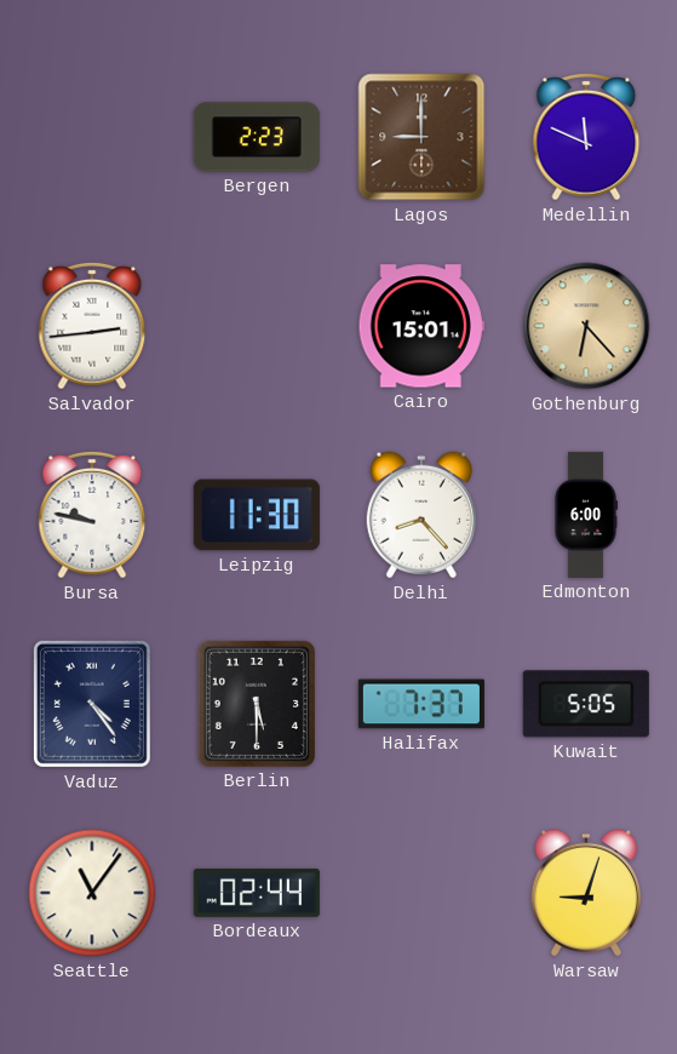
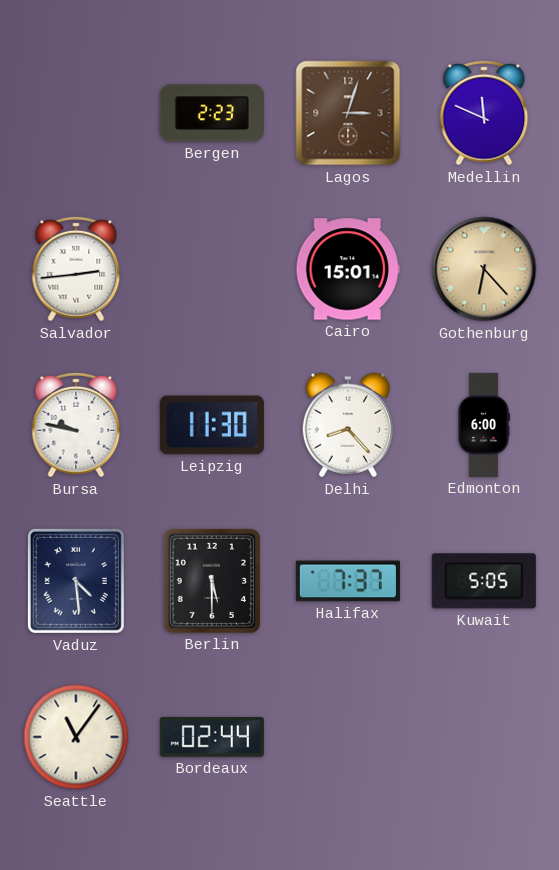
Lagos: 9:00 -> 3:03
Vaduz: 4:24 -> 4:29
Warsaw: 9:03 -> none
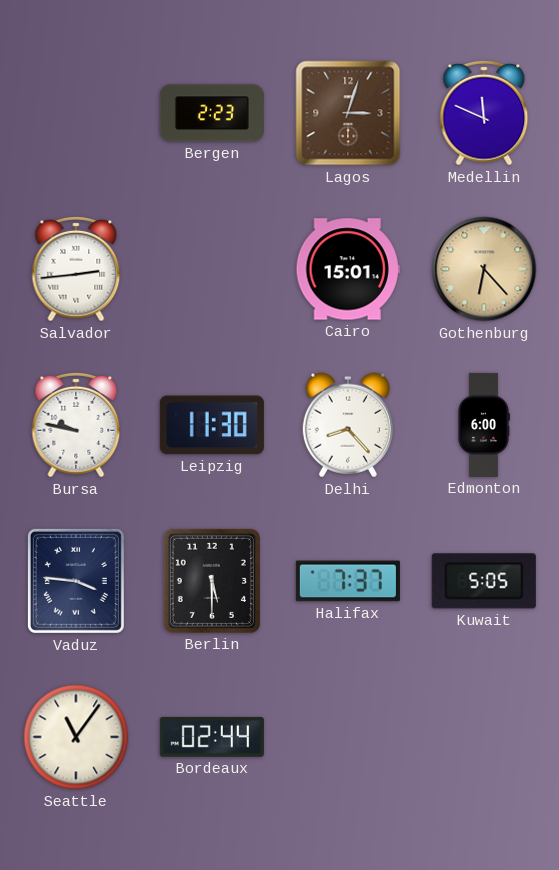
Vaduz: 4:29 -> 3:46
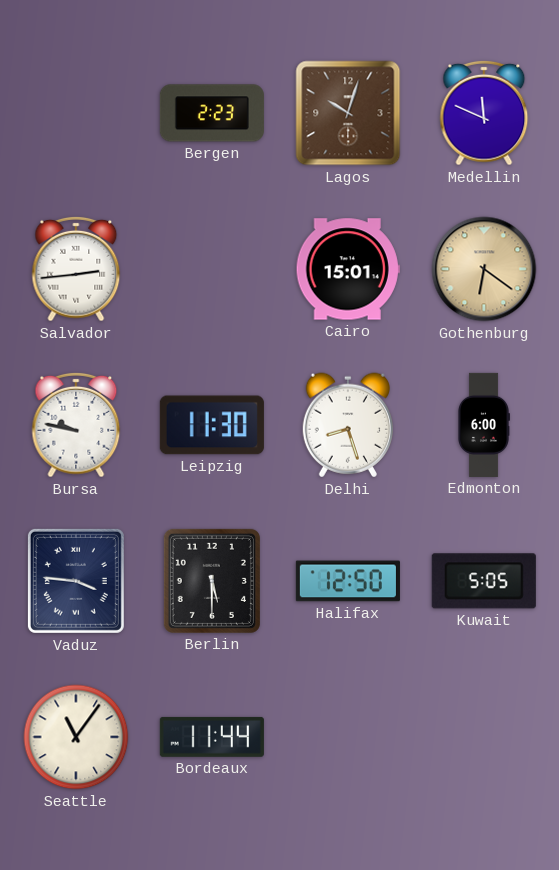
Lagos: 3:03 -> 10:03
Gothenburg: 6:23 -> 6:21
Delhi: 8:23 -> 8:27
Halifax: 7:37 -> 12:50
Bordeaux: 02:44 -> 11:44
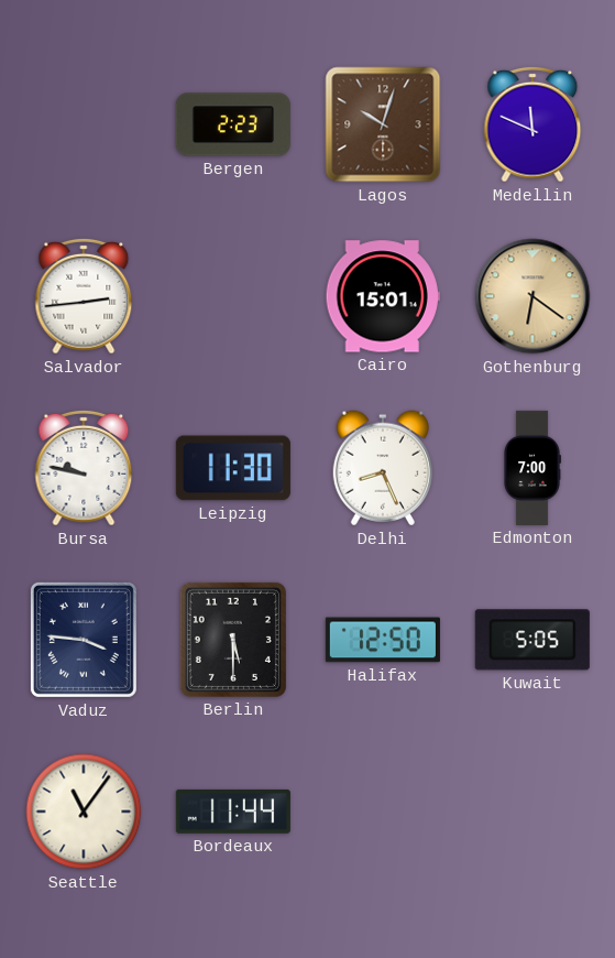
Delhi: 8:27 -> 8:26
Edmonton: 6:00 -> 7:00
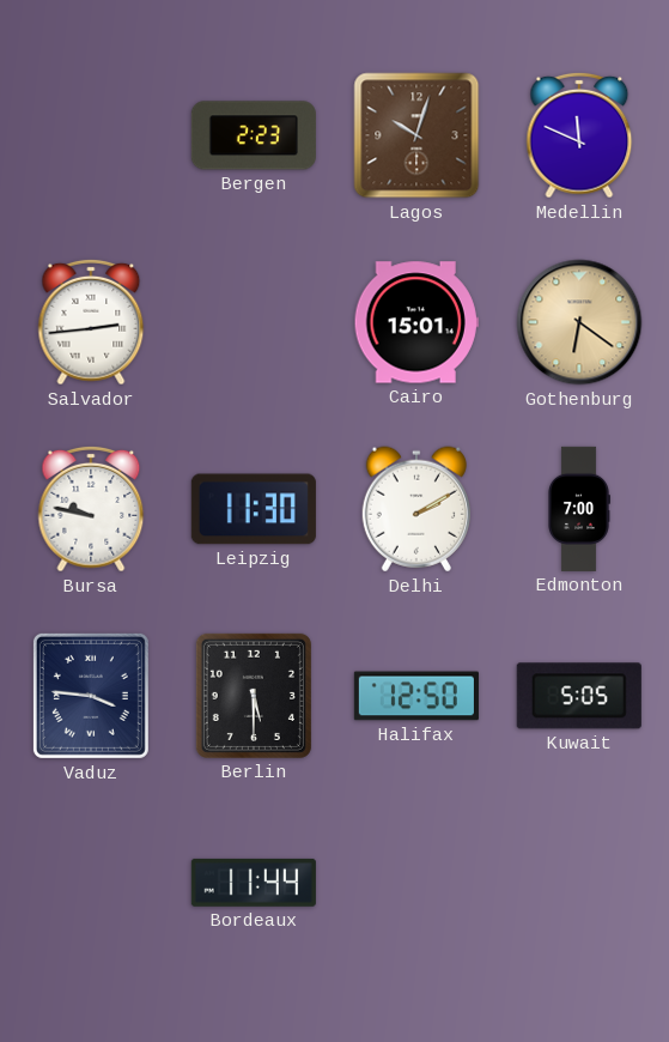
Delhi: 8:26 -> 2:10
Seattle: 11:06 -> none
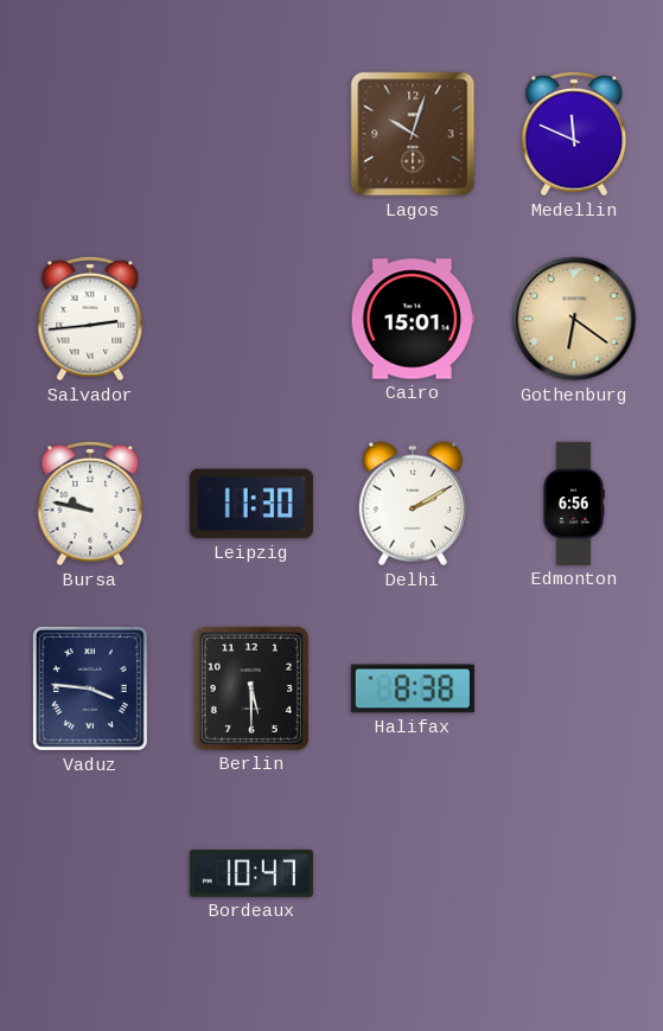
Bergen: 2:23 -> none
Edmonton: 7:00 -> 6:56
Halifax: 12:50 -> 8:38
Kuwait: 5:05 -> none
Bordeaux: 11:44 -> 10:47
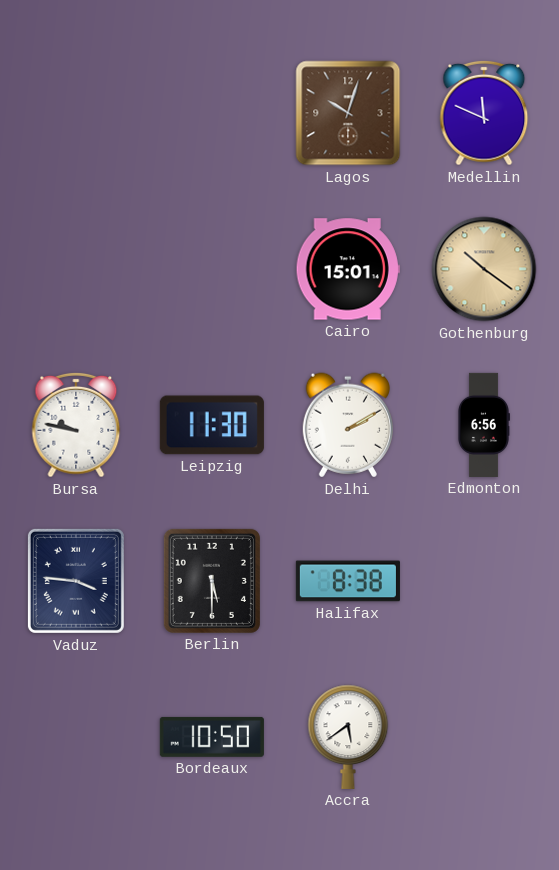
Salvador: 2:44 -> none
Gothenburg: 6:21 -> 10:21
Bordeaux: 10:47 -> 10:50
Accra: none -> 5:39
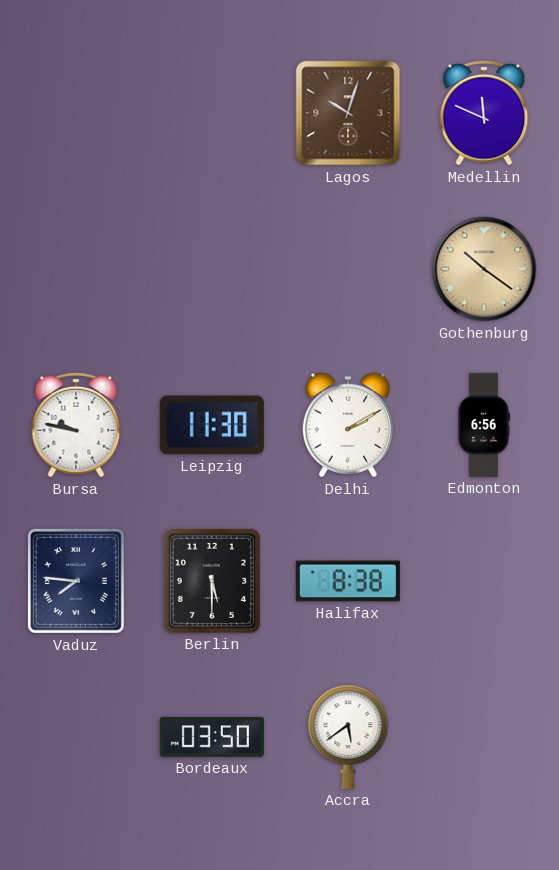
Cairo: 15:01 -> none
Vaduz: 3:46 -> 7:46
Bordeaux: 10:50 -> 03:50
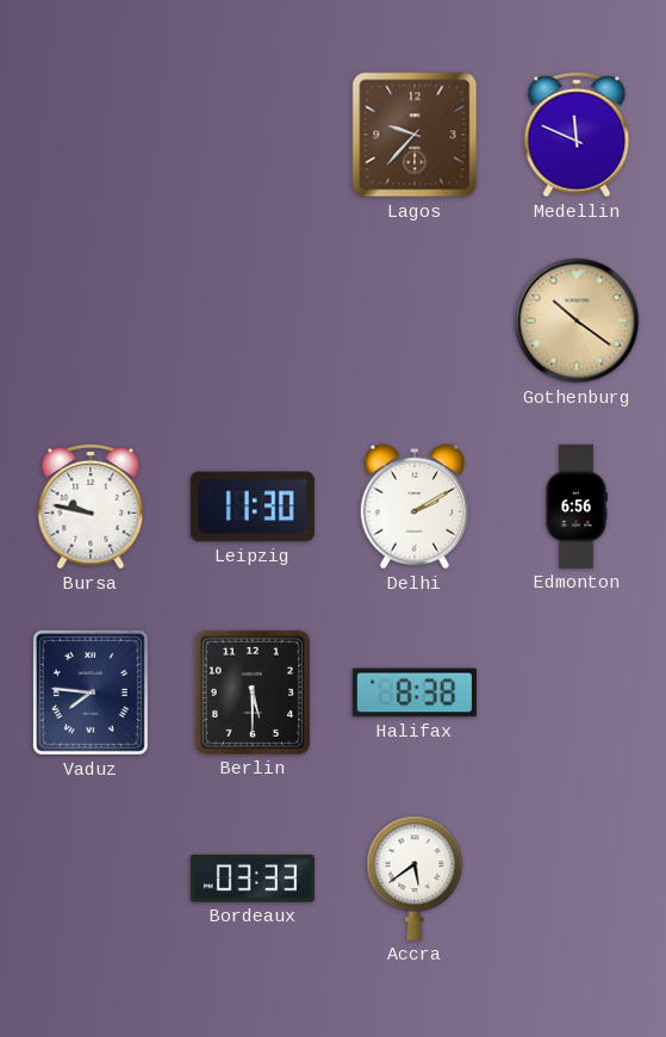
Lagos: 10:03 -> 9:37
Bordeaux: 03:50 -> 03:33
